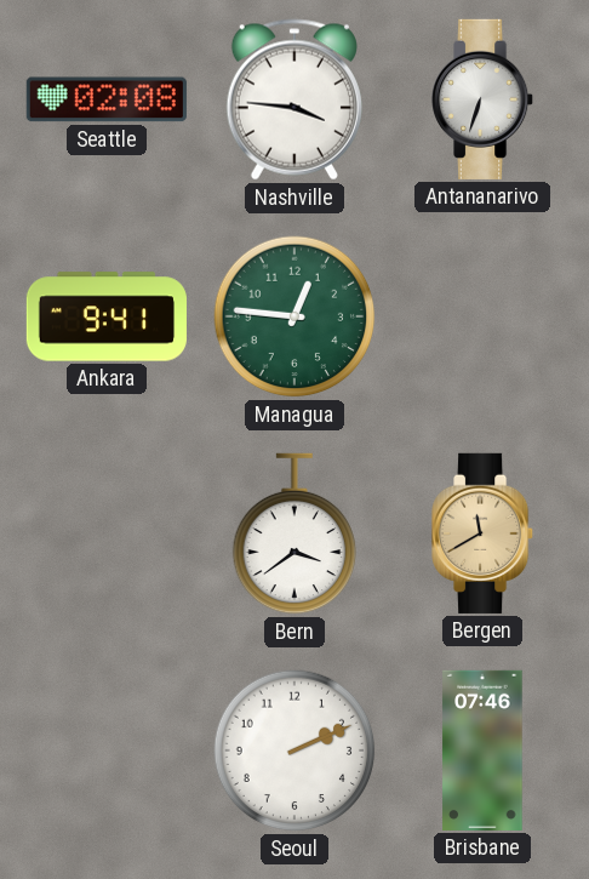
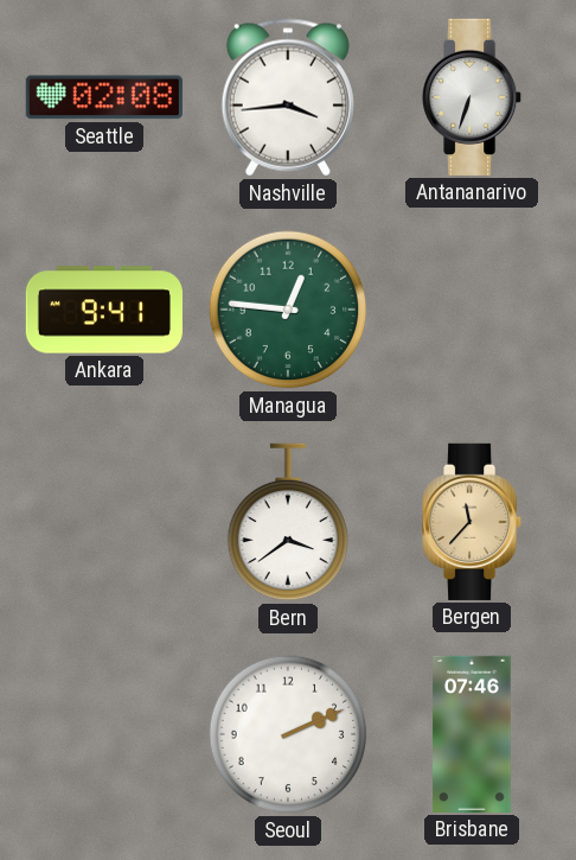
Nashville: 3:46 -> 3:44
Bergen: 11:40 -> 11:37
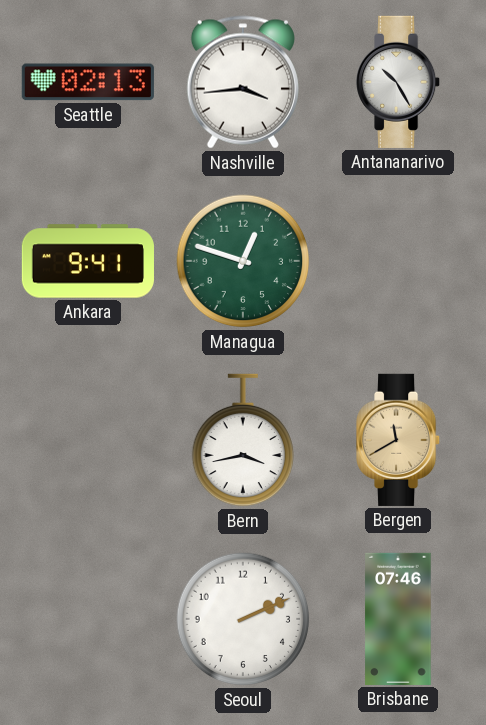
Seattle: 02:08 -> 02:13
Antananarivo: 6:33 -> 10:25
Managua: 12:46 -> 12:48
Bern: 3:39 -> 3:43
Bergen: 11:37 -> 11:40
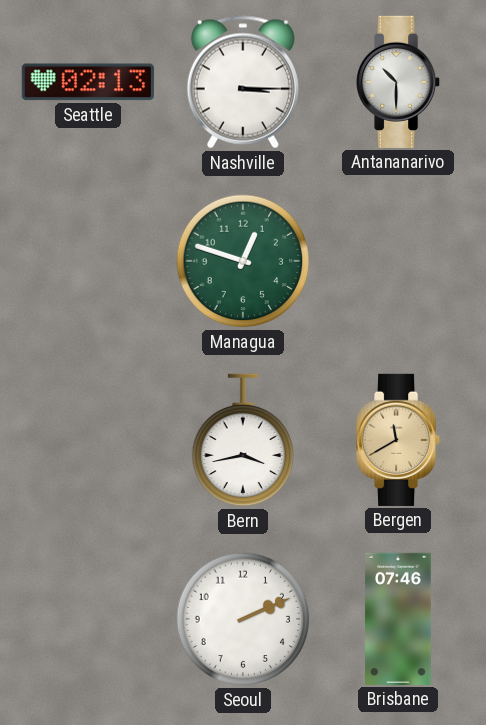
Nashville: 3:44 -> 3:15
Antananarivo: 10:25 -> 10:30
Ankara: 9:41 -> none
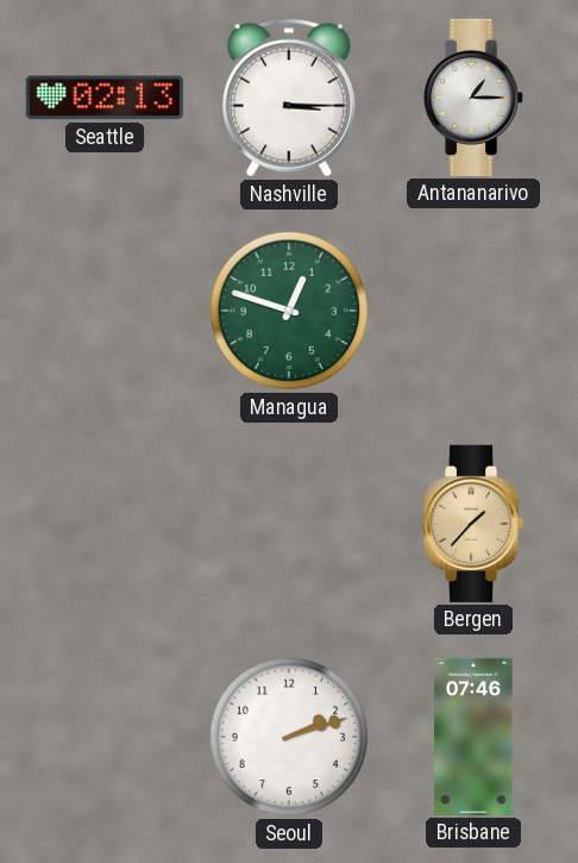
Antananarivo: 10:30 -> 1:15
Bern: 3:43 -> none
Bergen: 11:40 -> 1:37
Seoul: 2:11 -> 2:12
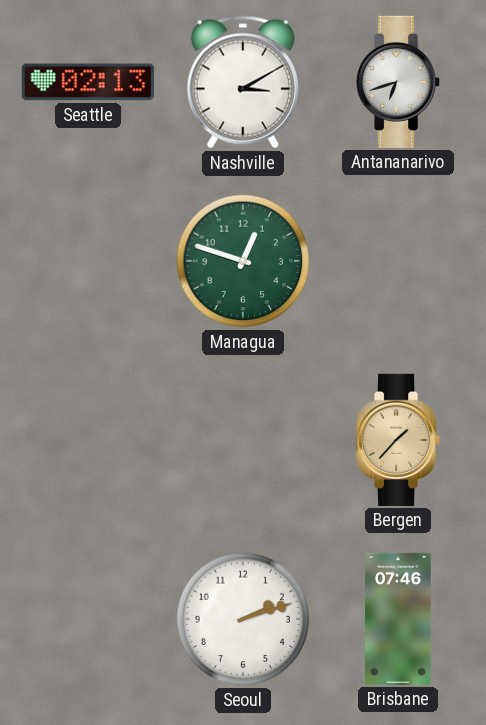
Nashville: 3:15 -> 3:10
Antananarivo: 1:15 -> 6:42
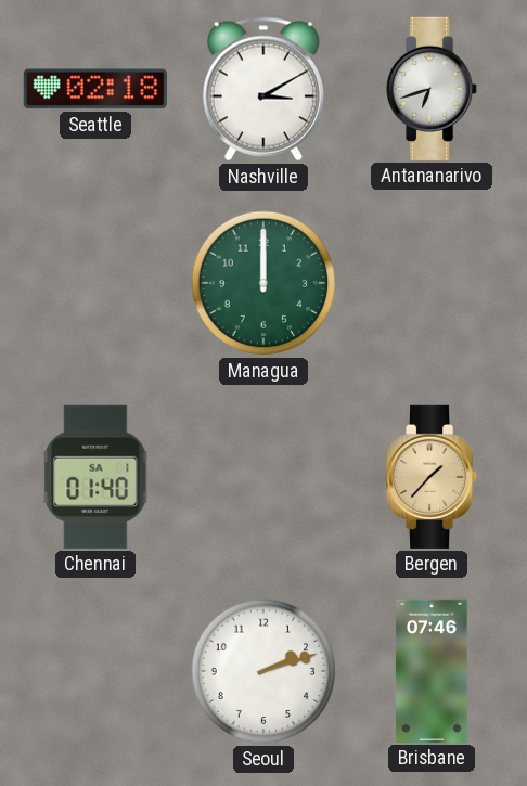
Seattle: 02:13 -> 02:18
Managua: 12:48 -> 12:00
Chennai: none -> 01:40
